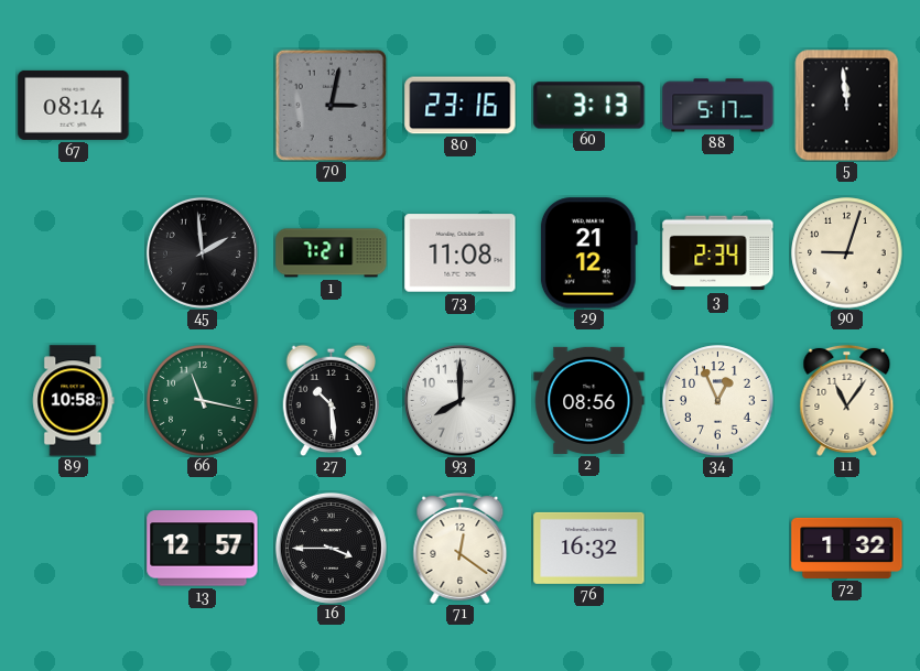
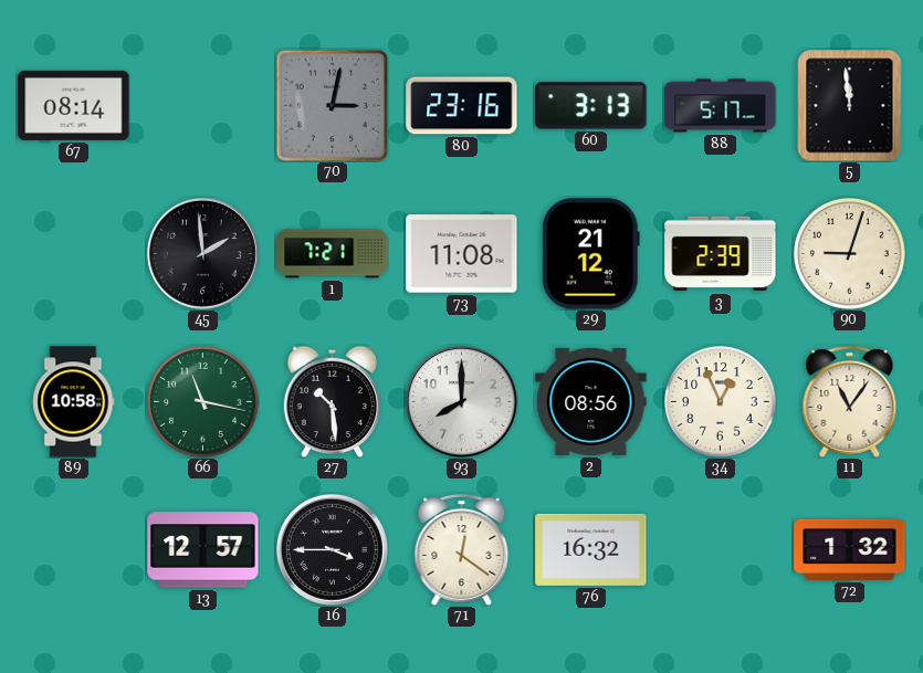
3: 2:34 -> 2:39
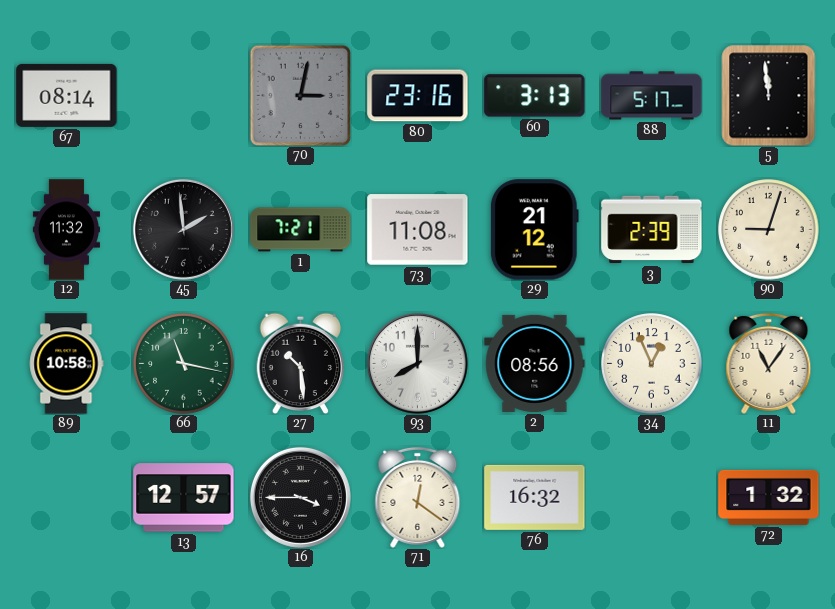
12: none -> 11:32
